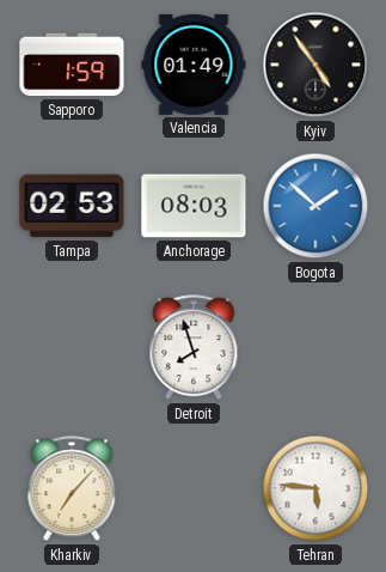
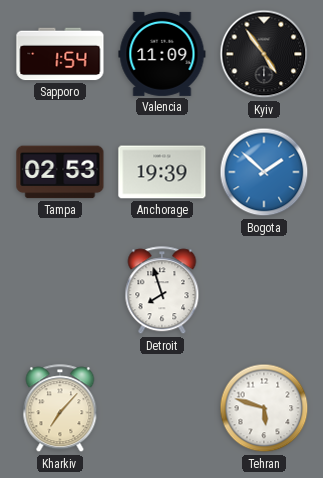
Sapporo: 1:59 -> 1:54
Valencia: 01:49 -> 11:09
Anchorage: 08:03 -> 19:39
Tehran: 5:46 -> 5:48
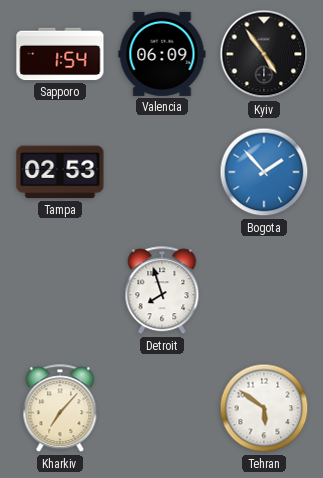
Valencia: 11:09 -> 06:09
Anchorage: 19:39 -> none
Bogota: 1:52 -> 1:53
Tehran: 5:48 -> 5:51
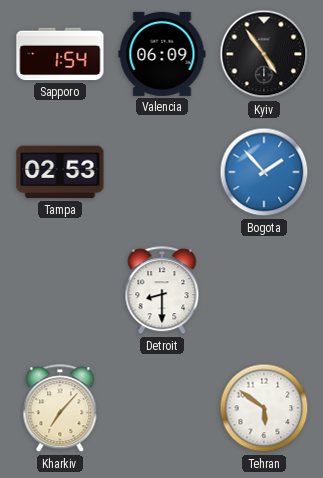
Detroit: 7:57 -> 8:30
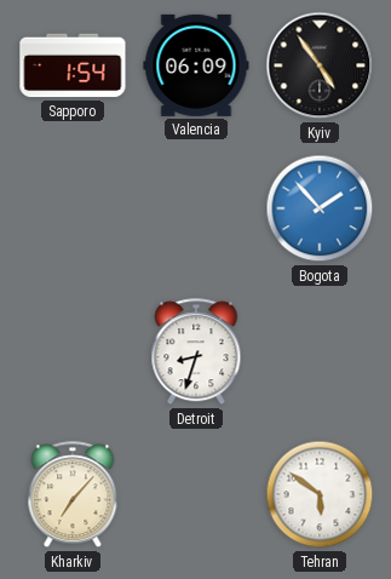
Tampa: 02:53 -> none
Detroit: 8:30 -> 8:33
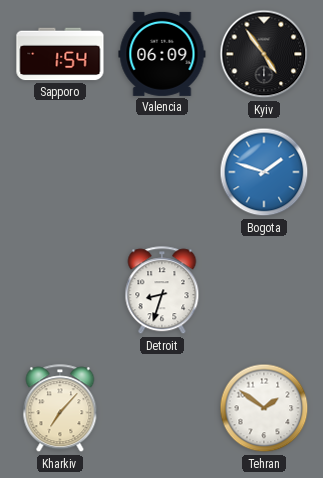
Bogota: 1:53 -> 1:48
Tehran: 5:51 -> 1:51
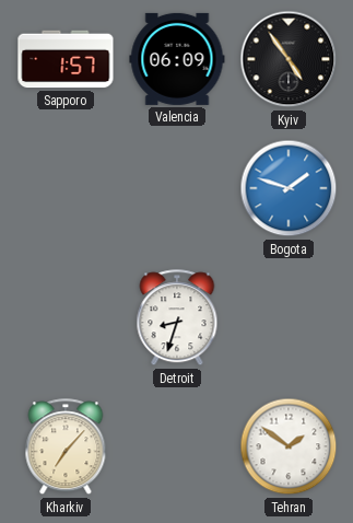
Sapporo: 1:54 -> 1:57
